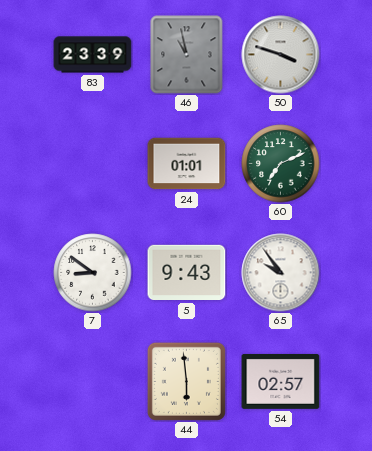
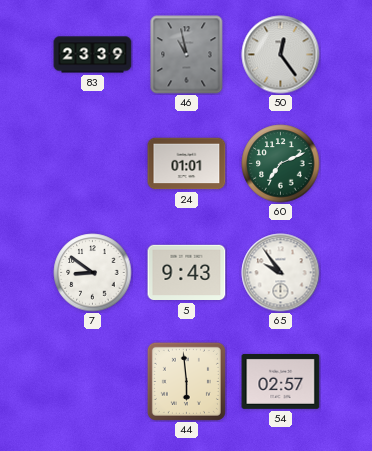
50: 3:48 -> 12:24
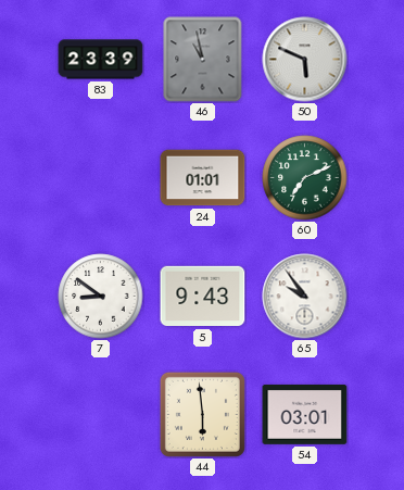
50: 12:24 -> 5:49
54: 02:57 -> 03:01
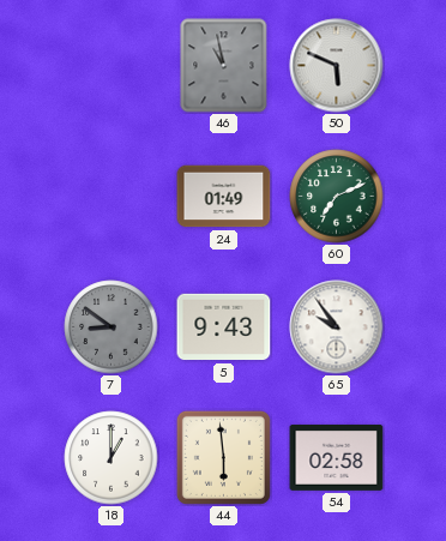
83: 23:39 -> none
24: 01:01 -> 01:49
7 dial: white -> grey
18: none -> 1:00
54: 03:01 -> 02:58
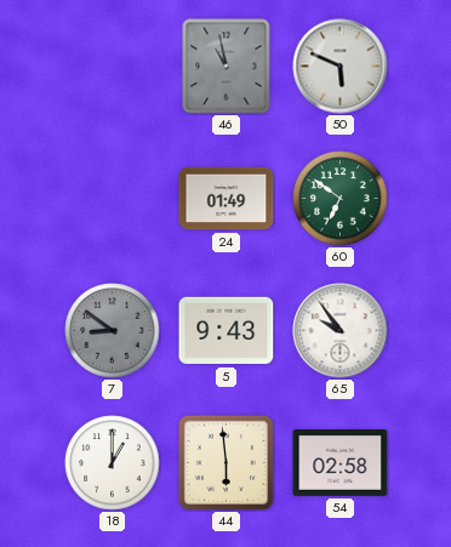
60: 7:11 -> 6:51
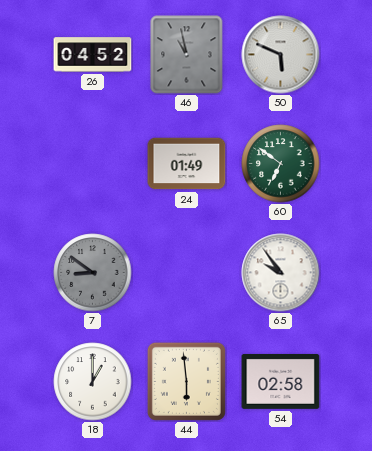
26: none -> 04:52
5: 9:43 -> none
